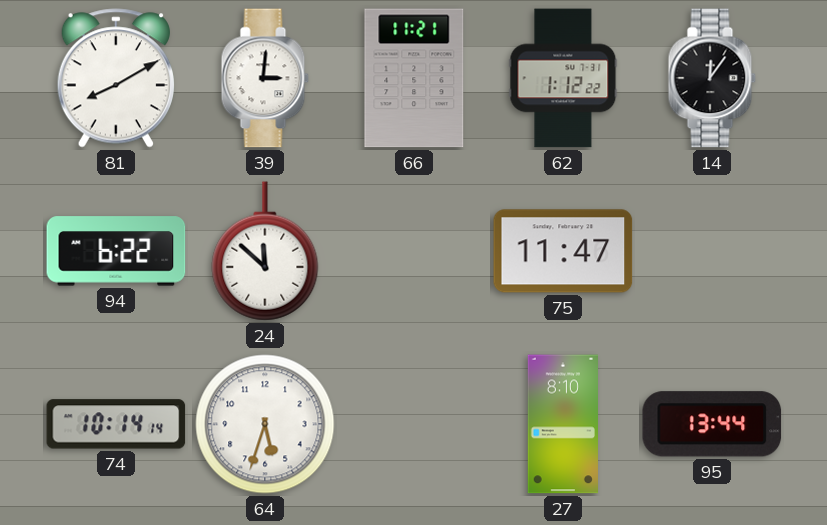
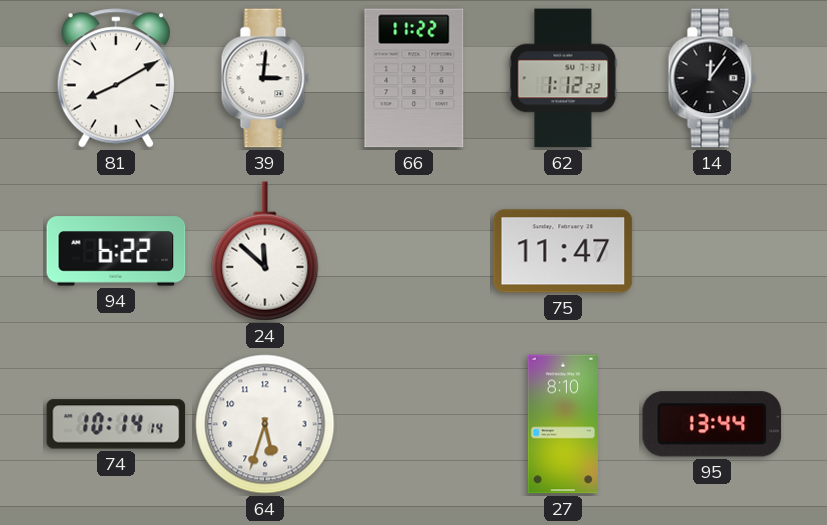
66: 11:21 -> 11:22
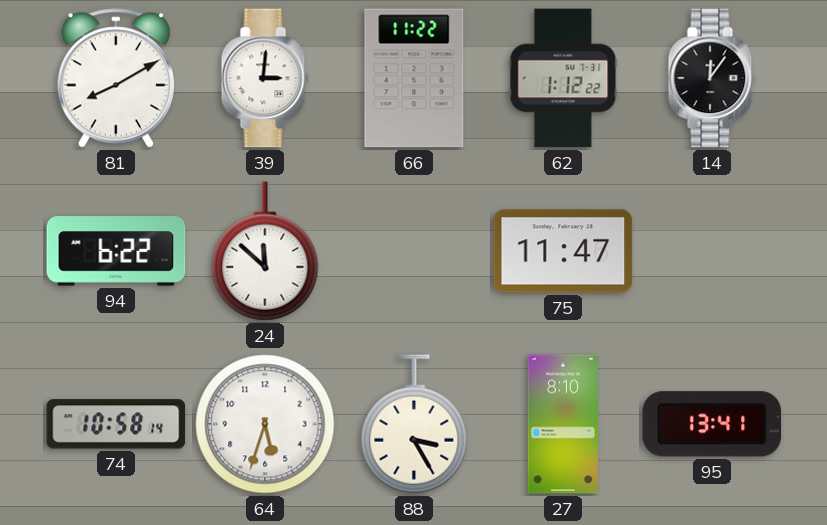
74: 10:14 -> 10:58
88: none -> 3:25
95: 13:44 -> 13:41
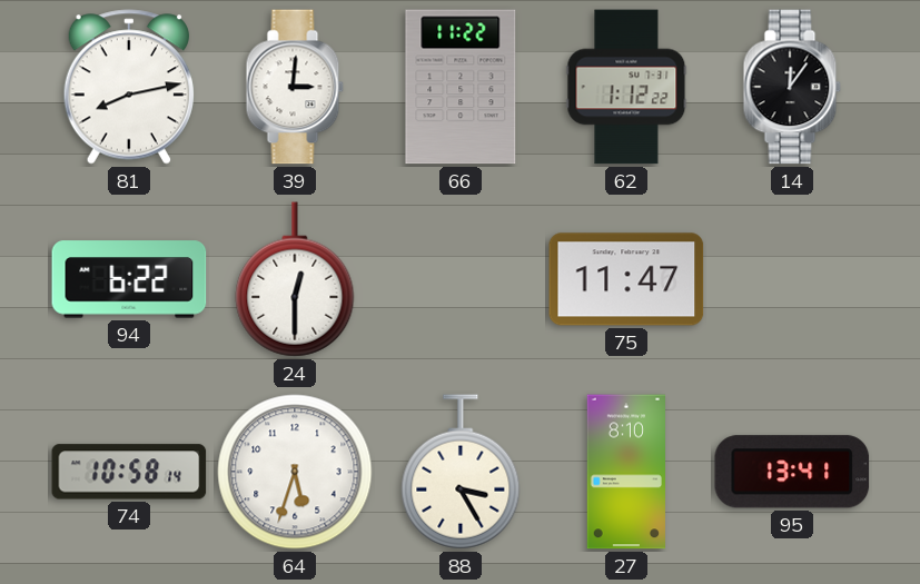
81: 8:10 -> 8:13
24: 11:52 -> 12:30
